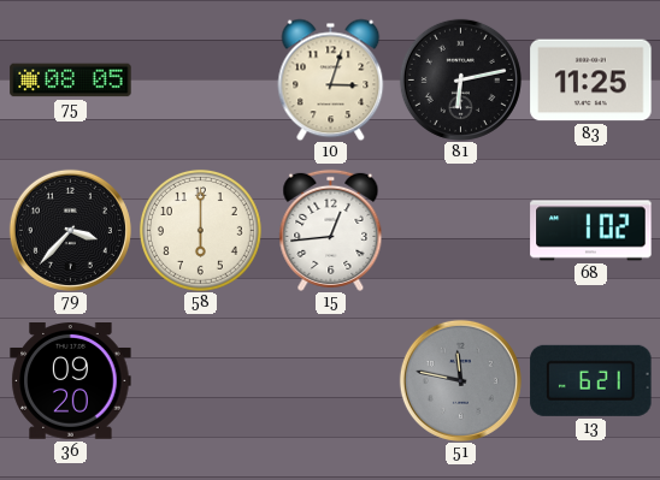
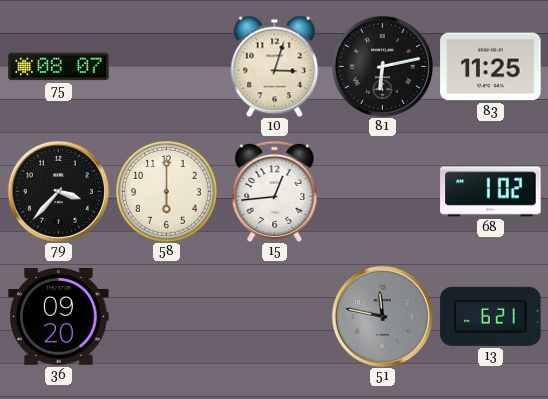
75: 08:05 -> 08:07
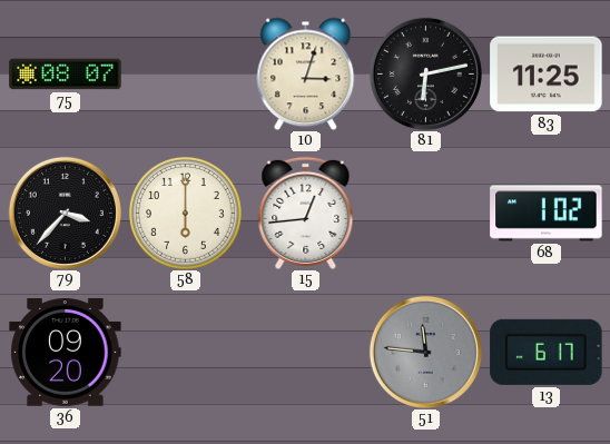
51: 11:47 -> 11:46
13: 6:21 -> 6:17
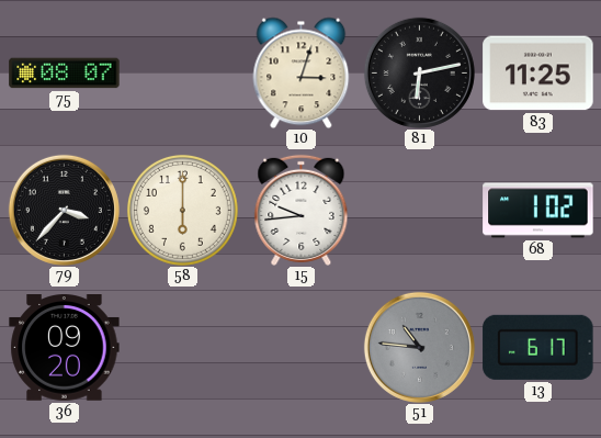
15: 12:44 -> 9:44
51: 11:46 -> 10:46
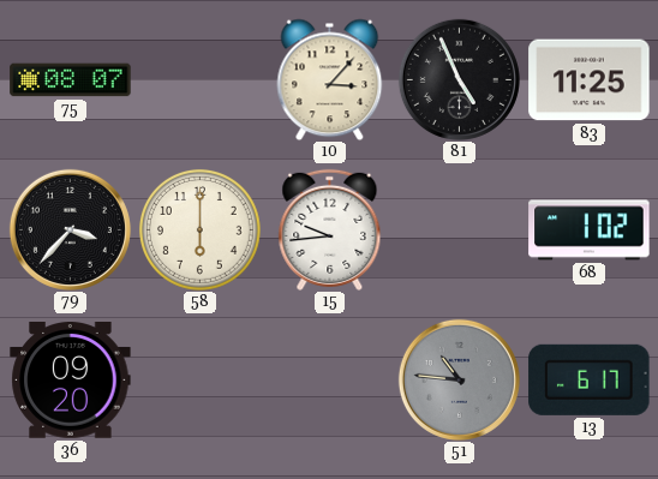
10: 3:03 -> 3:07
81: 6:13 -> 4:56
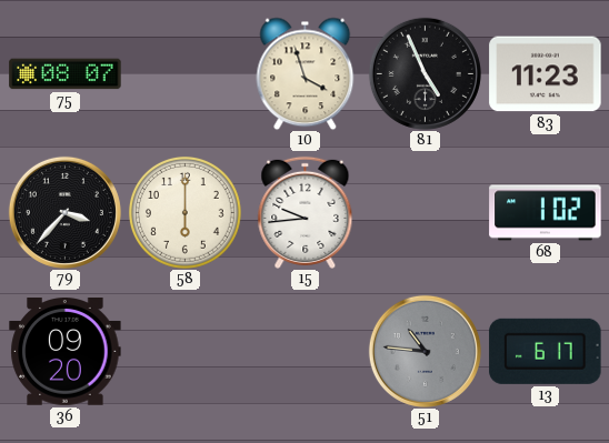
10: 3:07 -> 3:57
83: 11:25 -> 11:23
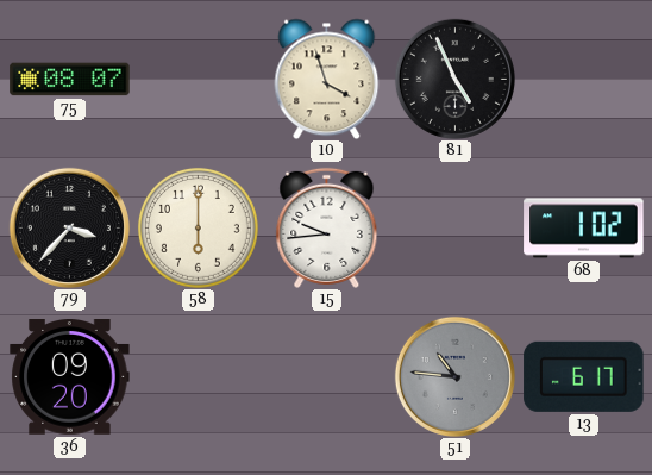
83: 11:23 -> none
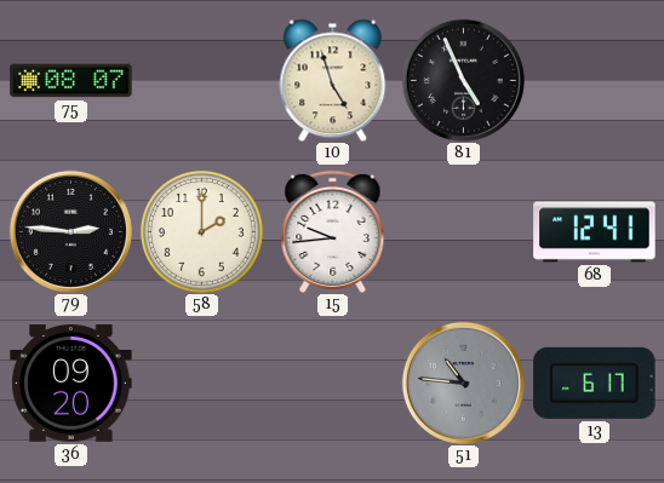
10: 3:57 -> 4:57
79: 3:37 -> 2:46
58: 6:00 -> 2:00
68: 1:02 -> 12:41
